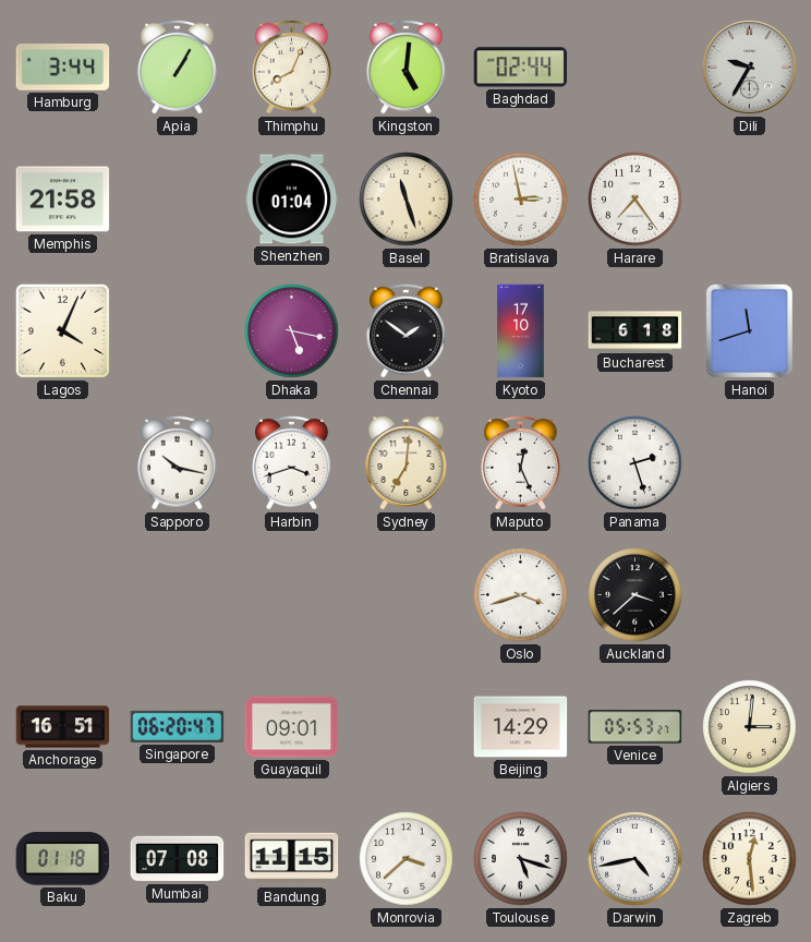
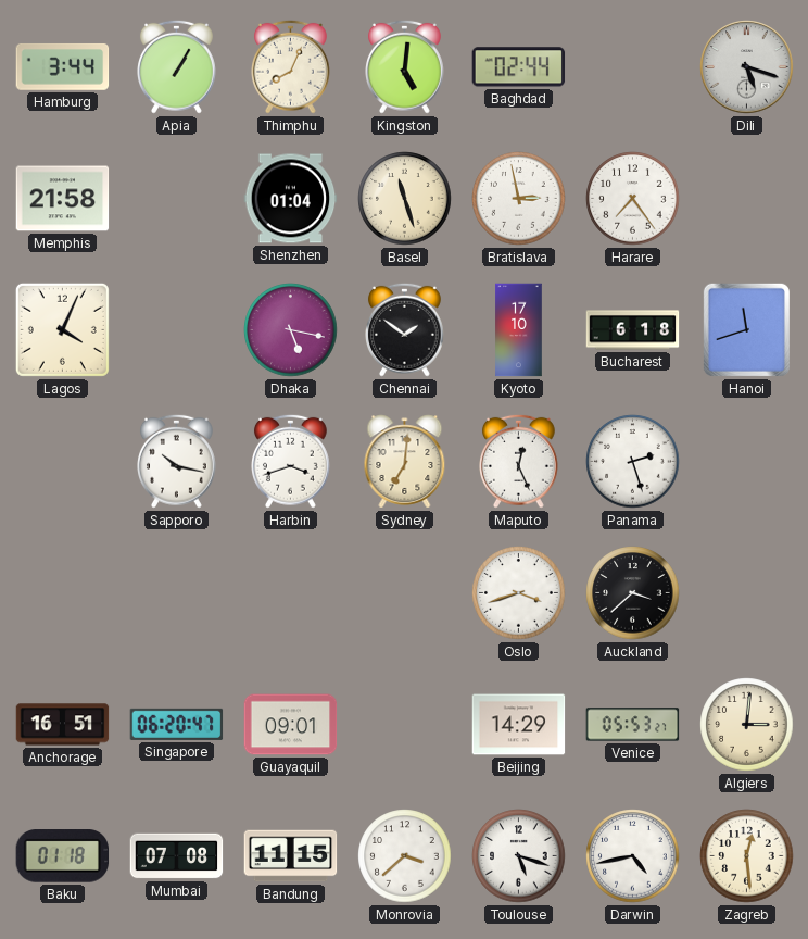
Dili: 9:35 -> 5:18
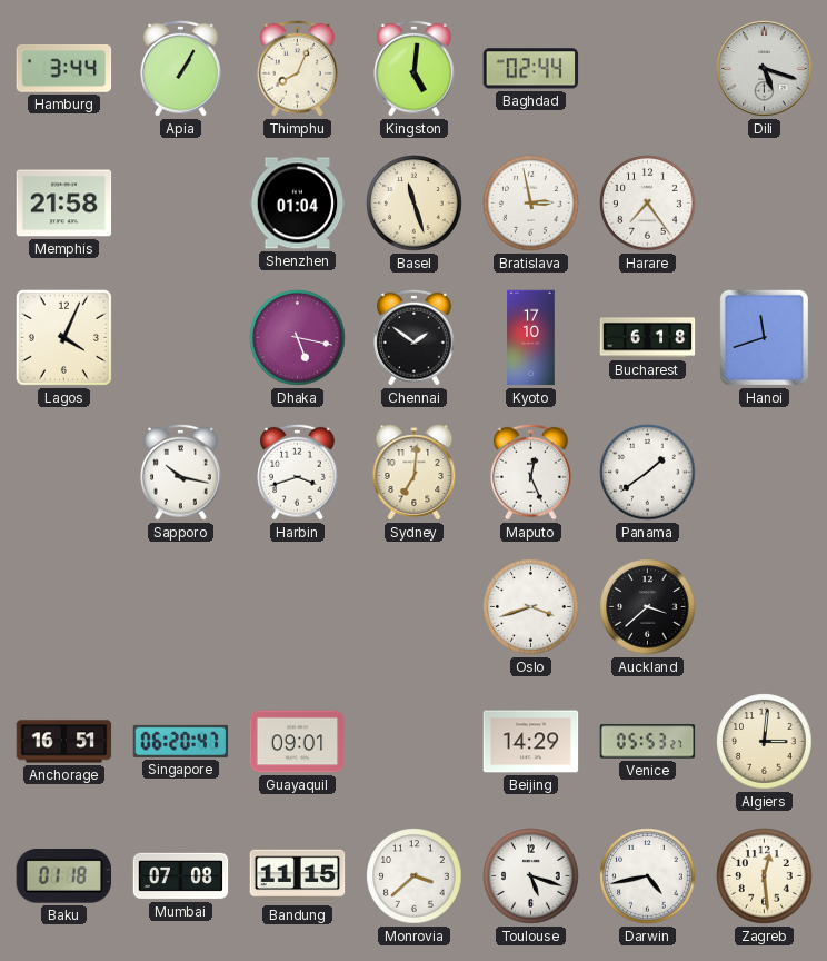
Panama: 2:27 -> 1:39
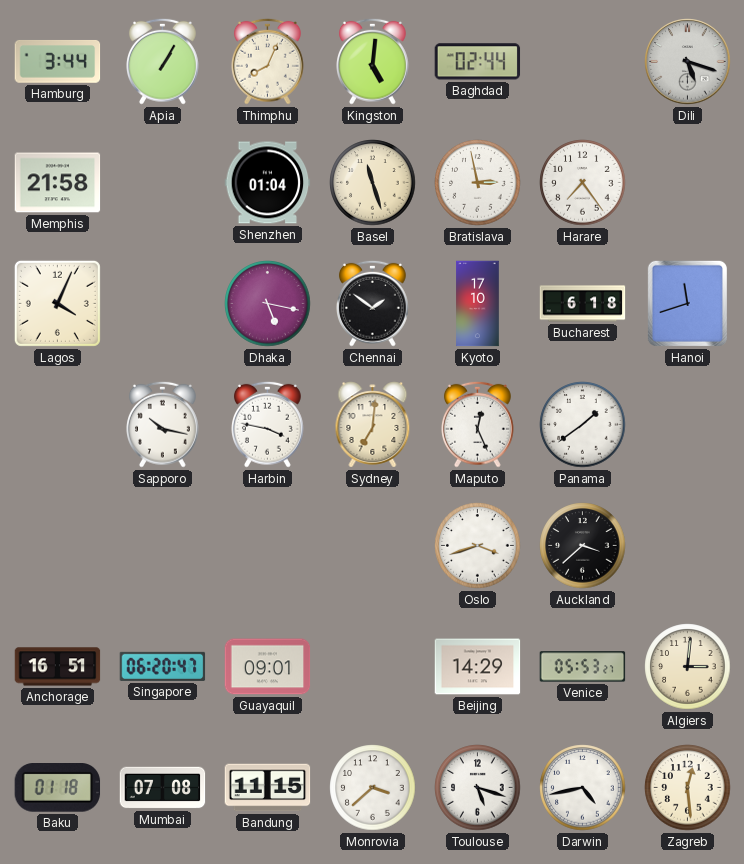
Harbin: 3:42 -> 3:47
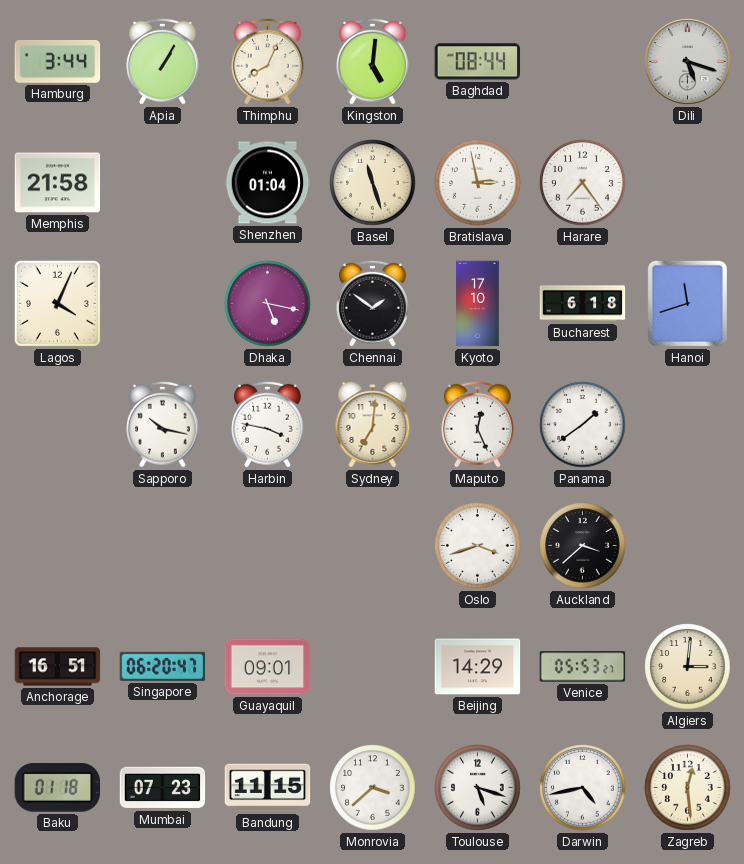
Baghdad: 02:44 -> 08:44
Mumbai: 07:08 -> 07:23
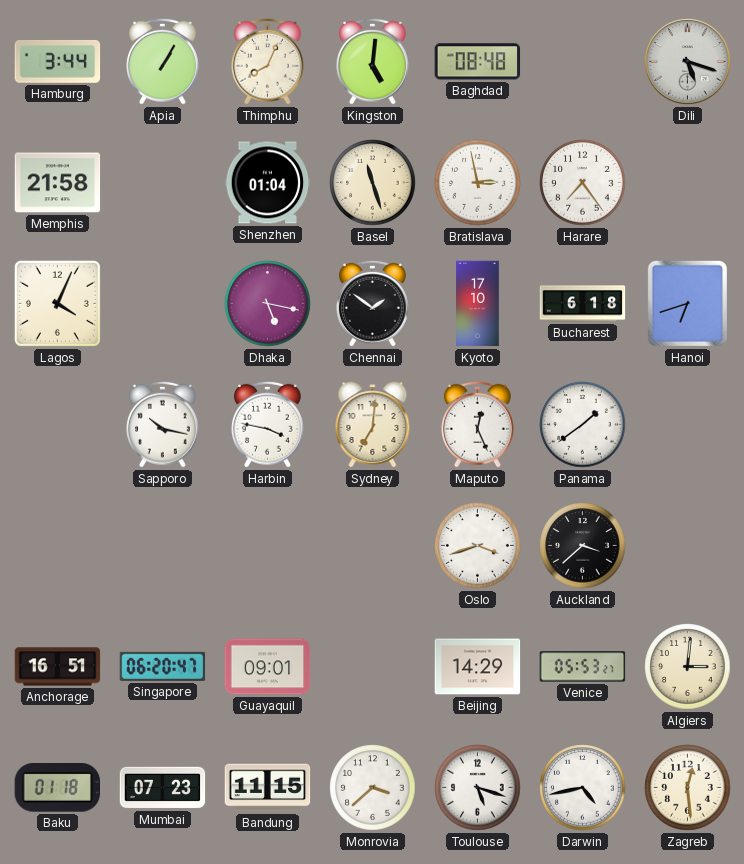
Baghdad: 08:44 -> 08:48
Hanoi: 11:42 -> 6:42
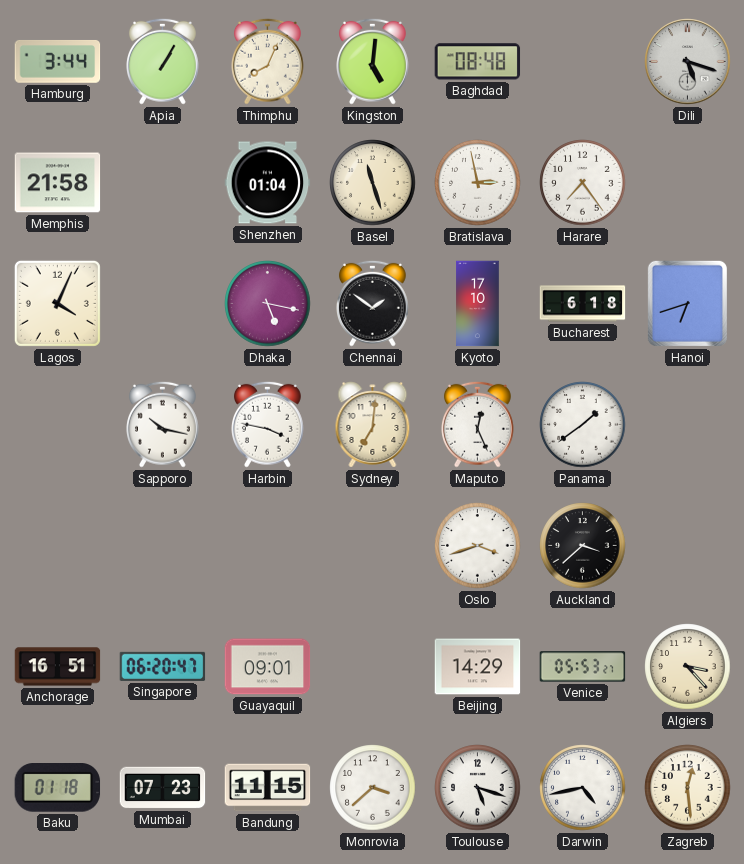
Algiers: 3:01 -> 3:23
